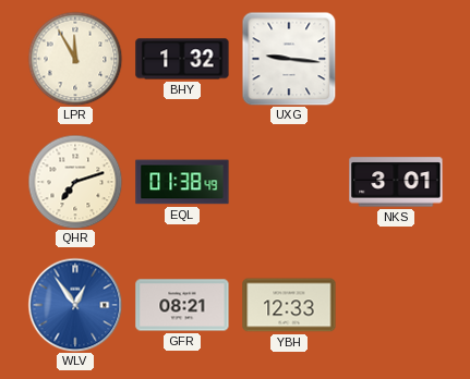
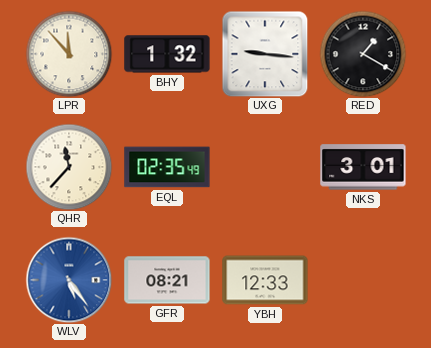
LPR: 11:55 -> 11:53
RED: none -> 1:20
QHR: 7:12 -> 11:37
EQL: 01:38 -> 02:35
WLV: 12:54 -> 5:24
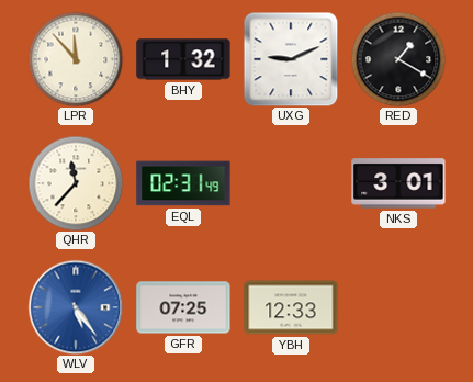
UXG: 9:16 -> 9:11
EQL: 02:35 -> 02:31
GFR: 08:21 -> 07:25
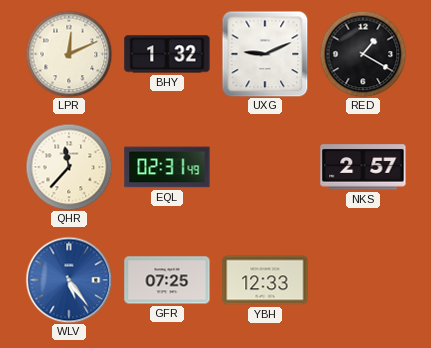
LPR: 11:53 -> 12:11
NKS: 3:01 -> 2:57
